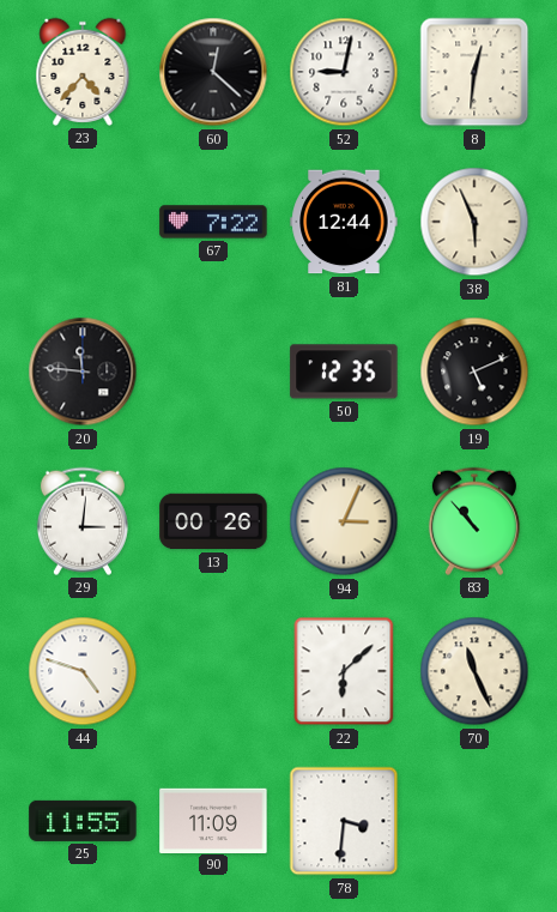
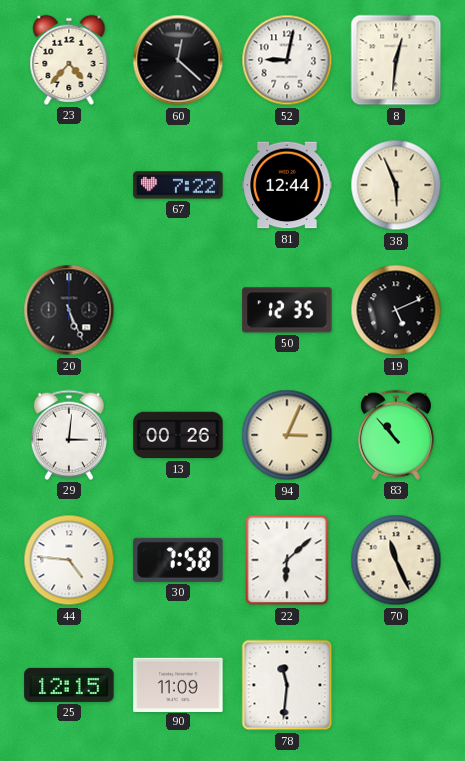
20: 11:46 -> 5:26
44: 4:48 -> 4:46
30: none -> 7:58
25: 11:55 -> 12:15
78: 3:31 -> 11:31
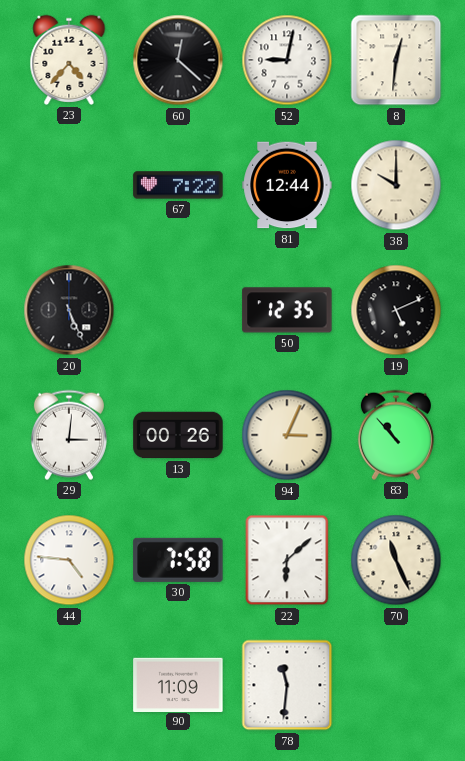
38: 5:56 -> 10:00
25: 12:15 -> none
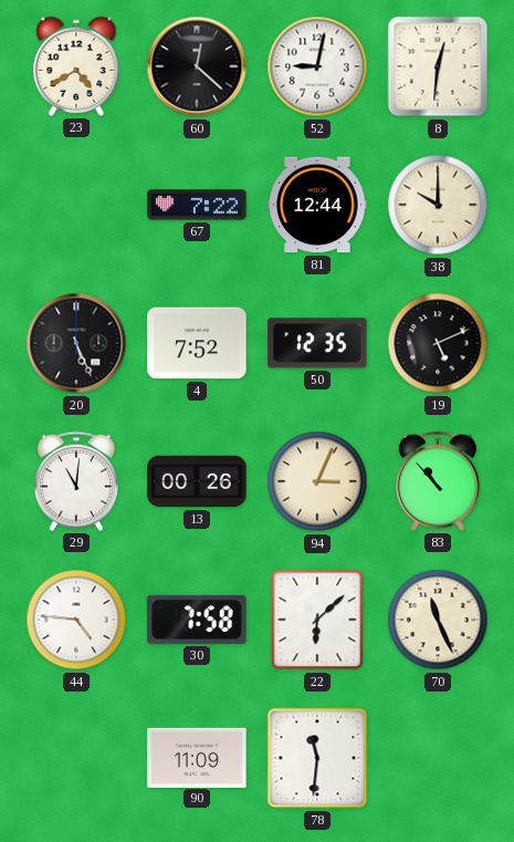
23: 4:37 -> 4:40
4: none -> 7:52
29: 3:01 -> 11:01
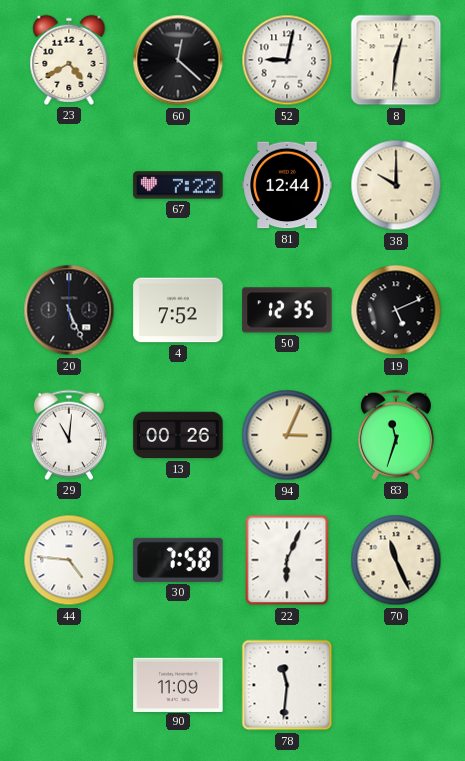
83: 10:53 -> 11:33
22: 6:08 -> 6:04
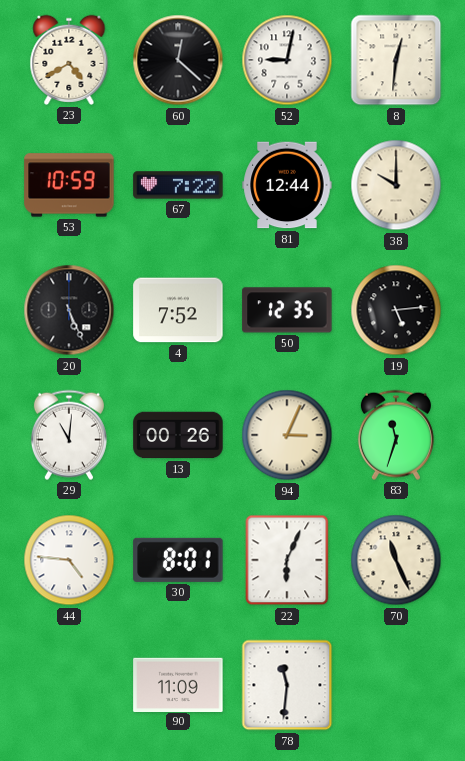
53: none -> 10:59
19: 5:11 -> 5:14
30: 7:58 -> 8:01
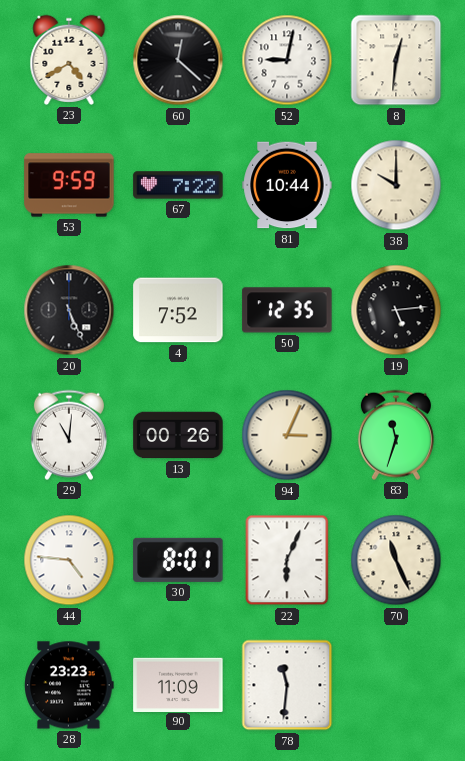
53: 10:59 -> 9:59
81: 12:44 -> 10:44
28: none -> 23:23
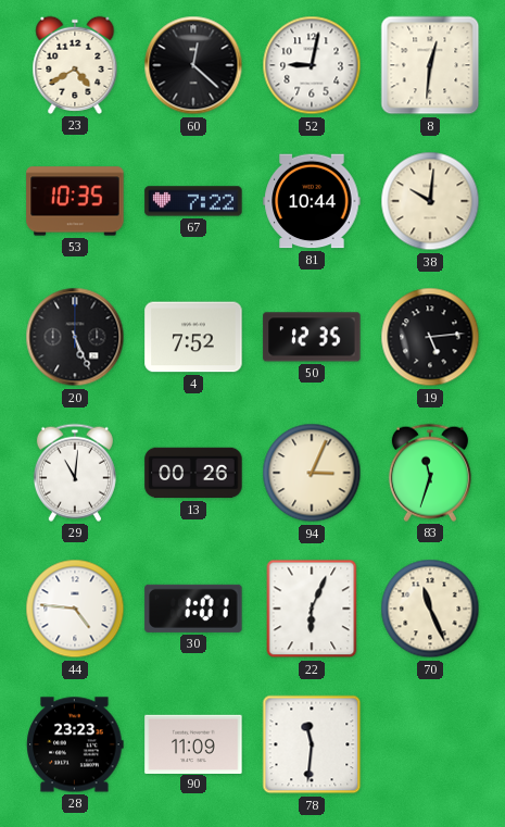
53: 9:59 -> 10:35
38: 10:00 -> 10:01
30: 8:01 -> 1:01
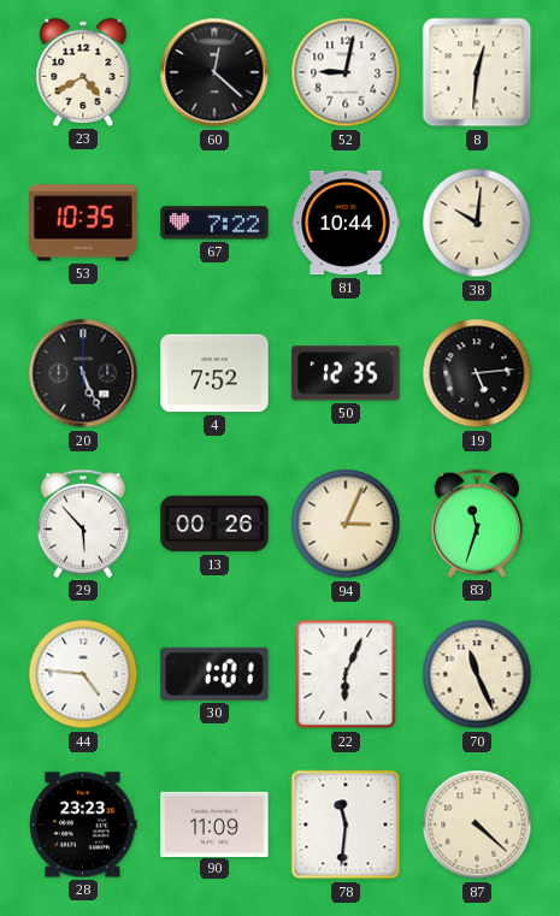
29: 11:01 -> 5:53
87: none -> 4:22
